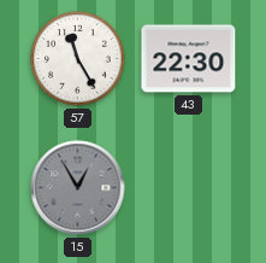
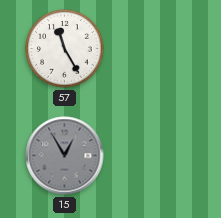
43: 22:30 -> none
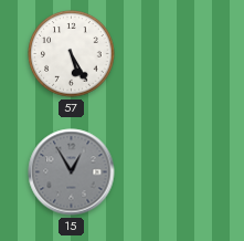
57: 11:25 -> 5:25
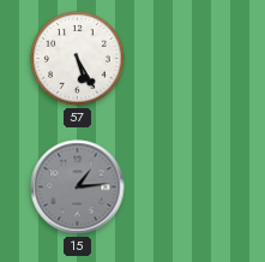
15: 12:55 -> 1:14
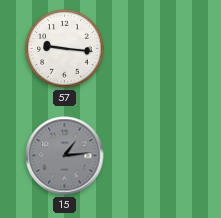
57: 5:25 -> 9:16
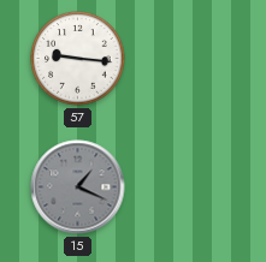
15: 1:14 -> 1:19
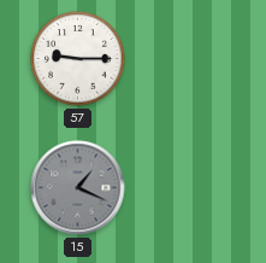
57: 9:16 -> 9:15
